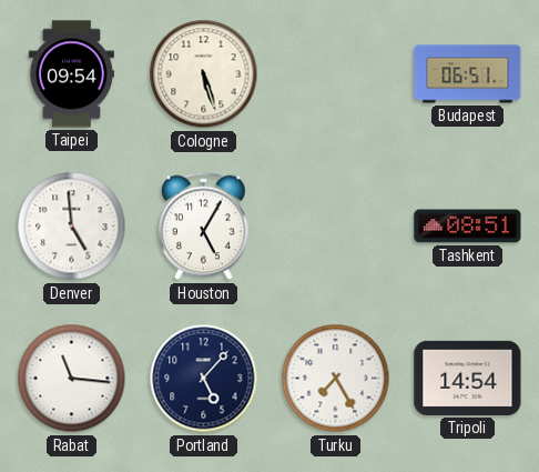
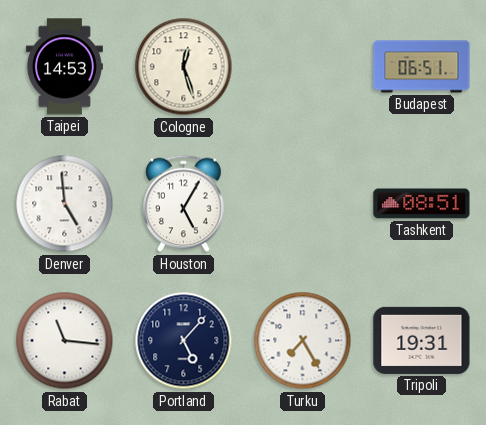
Taipei: 09:54 -> 14:53
Cologne: 5:27 -> 12:27
Tripoli: 14:54 -> 19:31
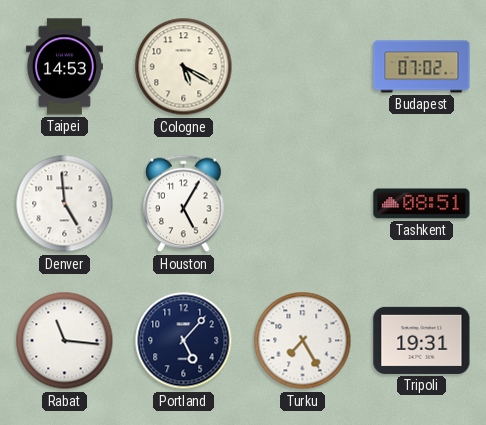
Cologne: 12:27 -> 5:20
Budapest: 06:51 -> 07:02
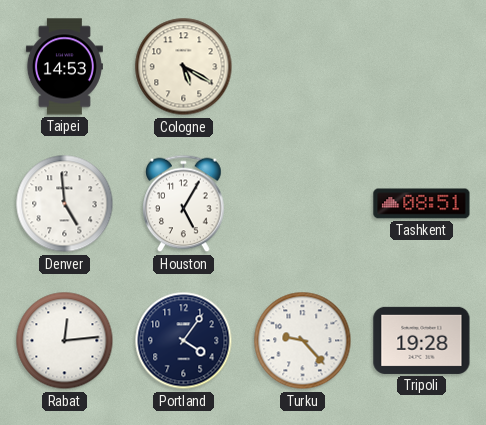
Budapest: 07:02 -> none
Rabat: 11:16 -> 12:14
Portland: 5:07 -> 4:06
Turku: 7:25 -> 9:23
Tripoli: 19:31 -> 19:28
